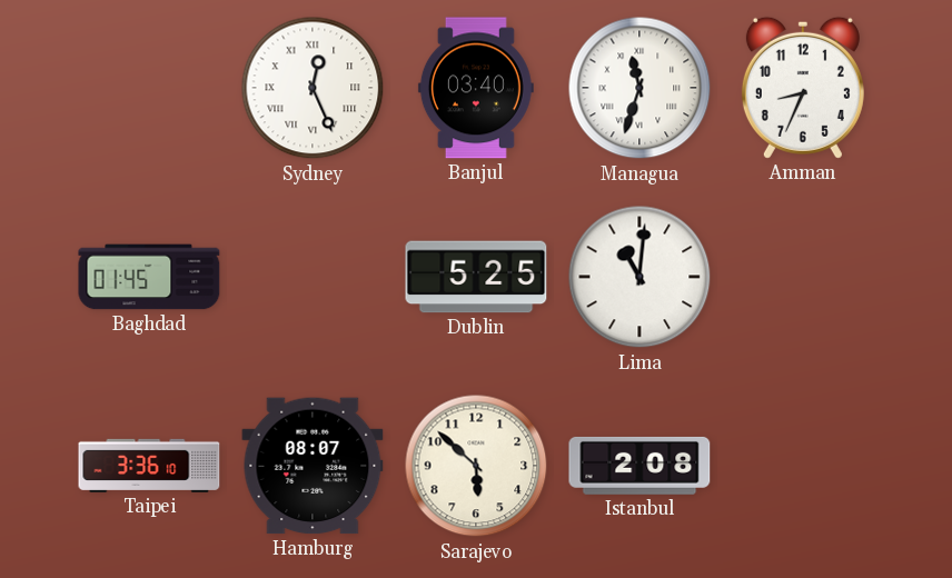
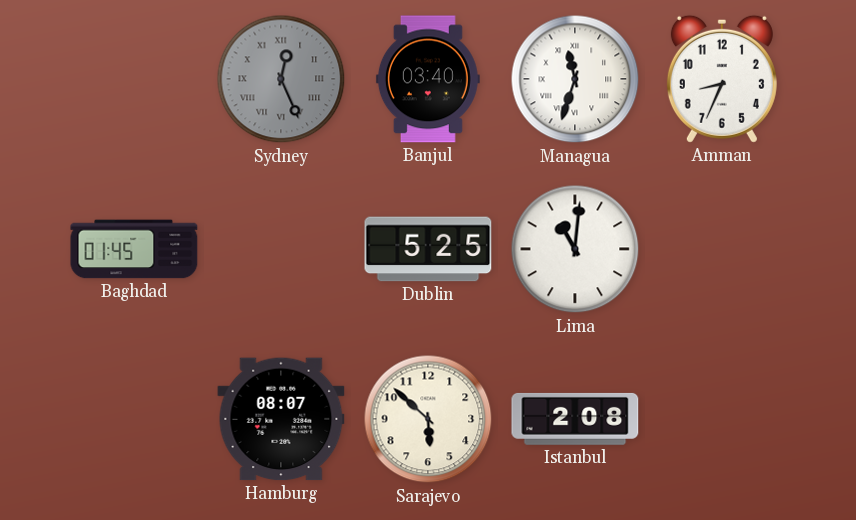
Sydney dial: white -> grey
Taipei: 3:36 -> none
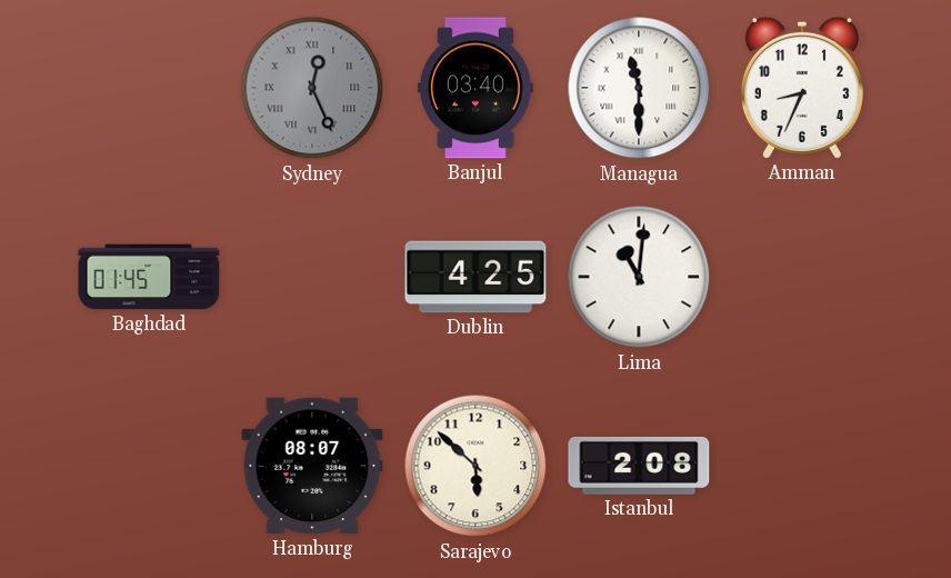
Managua: 11:33 -> 11:30
Dublin: 5:25 -> 4:25
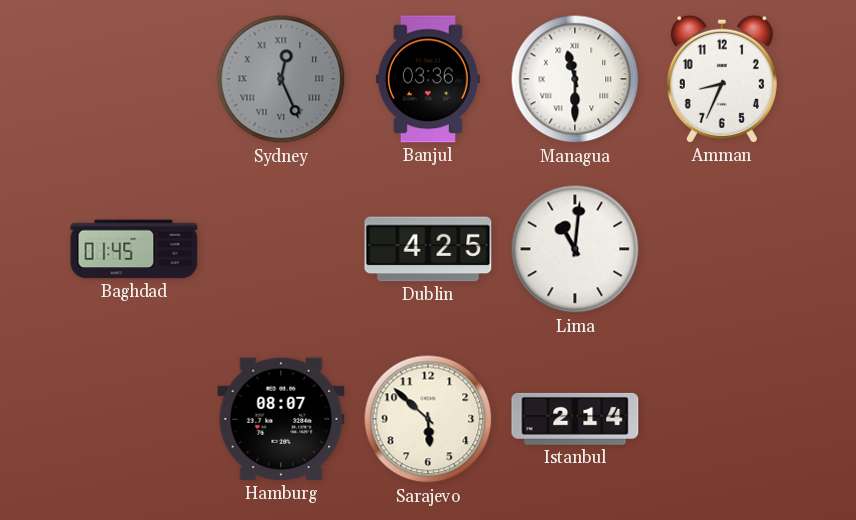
Banjul: 03:40 -> 03:36
Istanbul: 2:08 -> 2:14
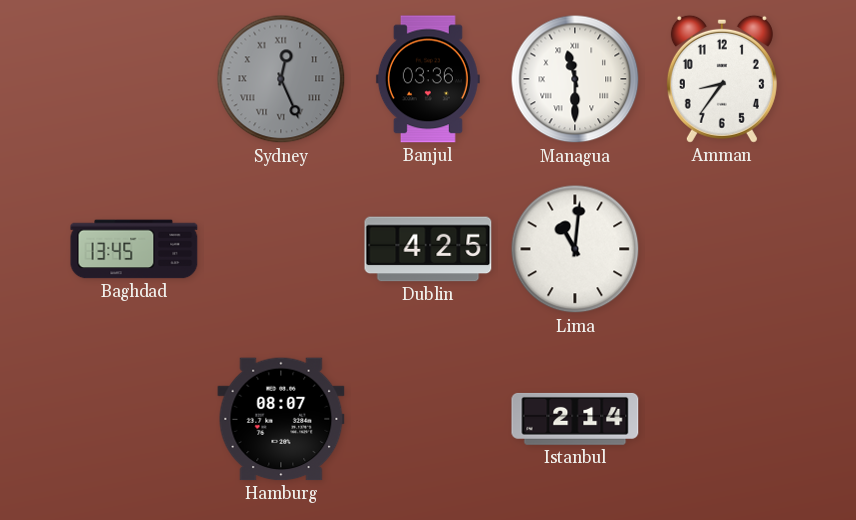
Amman: 8:34 -> 8:36
Baghdad: 01:45 -> 13:45
Sarajevo: 5:52 -> none
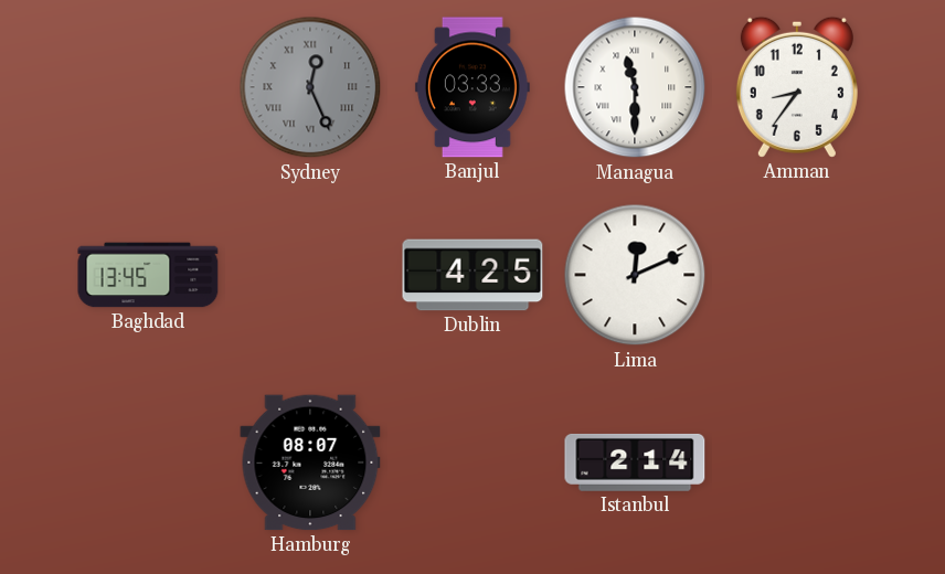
Banjul: 03:36 -> 03:33
Lima: 11:01 -> 12:11
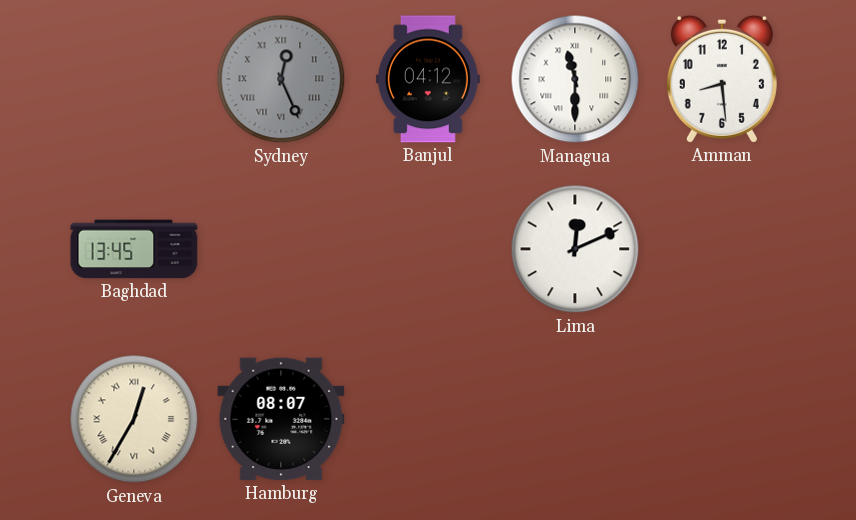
Banjul: 03:33 -> 04:12
Amman: 8:36 -> 8:29
Dublin: 4:25 -> none
Geneva: none -> 12:35
Istanbul: 2:14 -> none
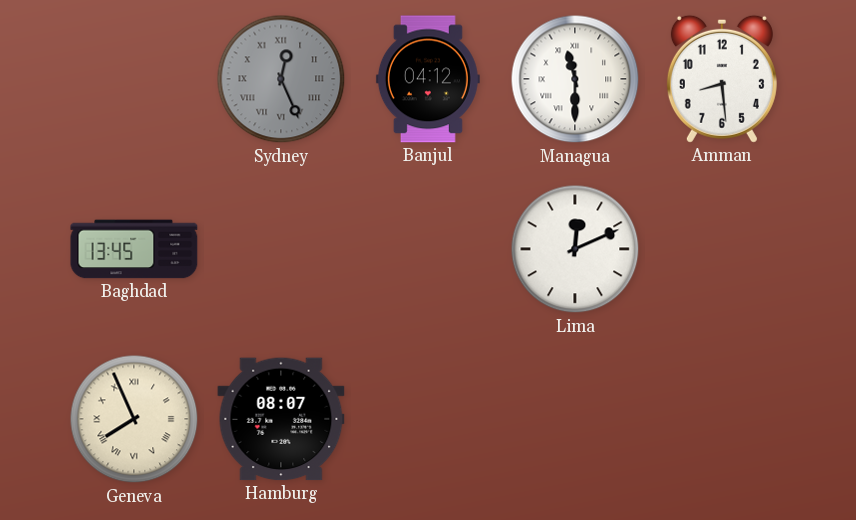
Geneva: 12:35 -> 7:56
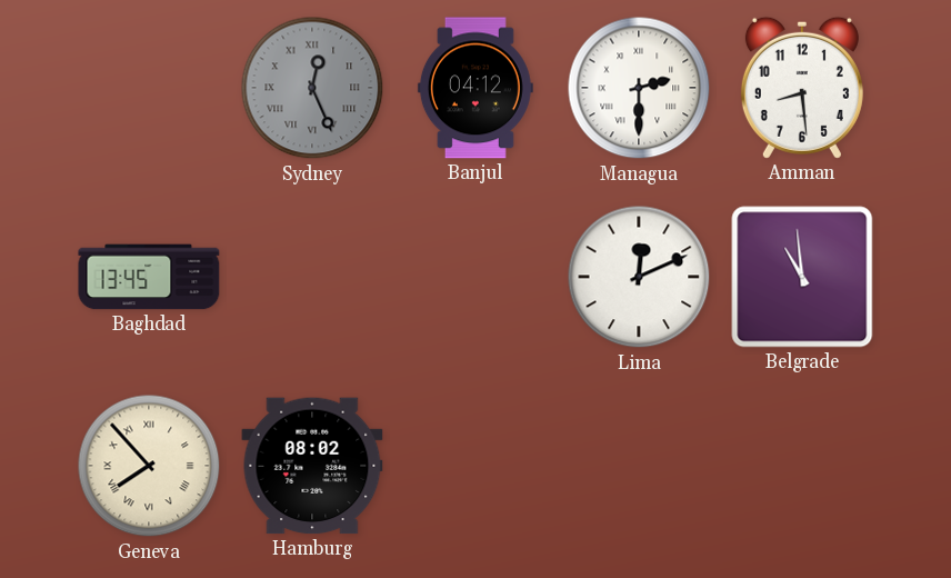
Managua: 11:30 -> 2:30
Belgrade: none -> 10:59
Geneva: 7:56 -> 7:53
Hamburg: 08:07 -> 08:02
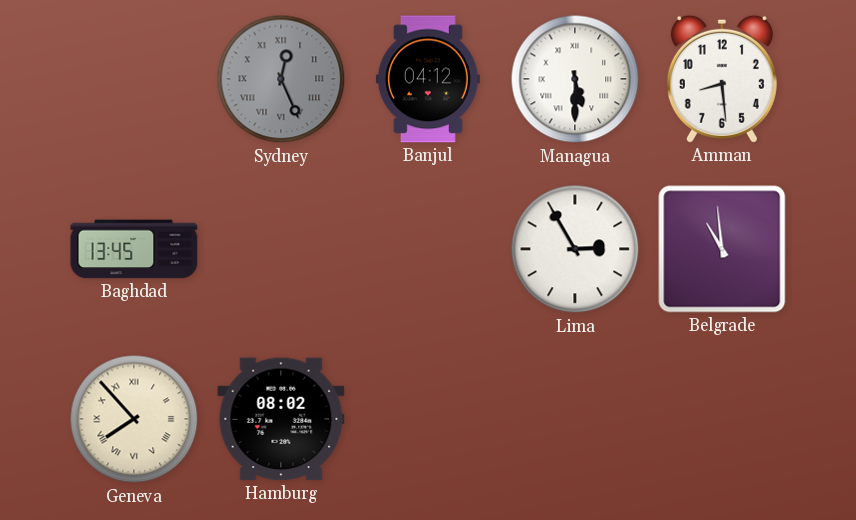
Managua: 2:30 -> 5:30
Lima: 12:11 -> 2:55
